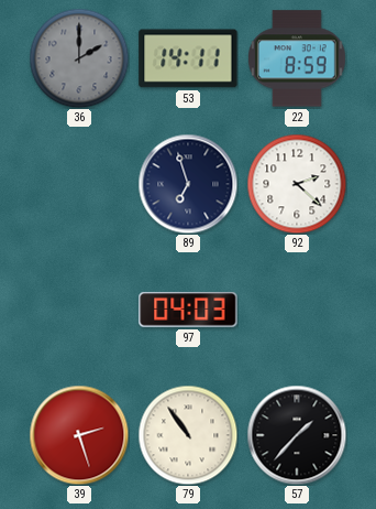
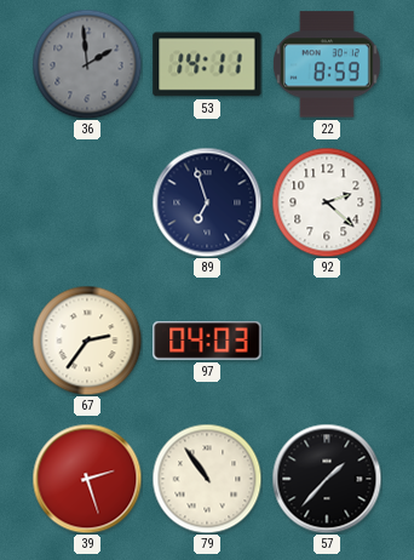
36: 2:00 -> 1:59
67: none -> 2:36
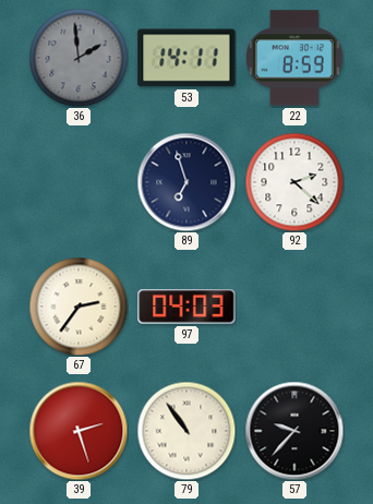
57: 1:37 -> 9:37
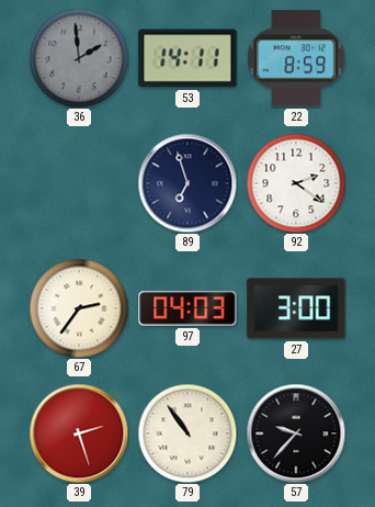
92: 2:22 -> 2:21
27: none -> 3:00
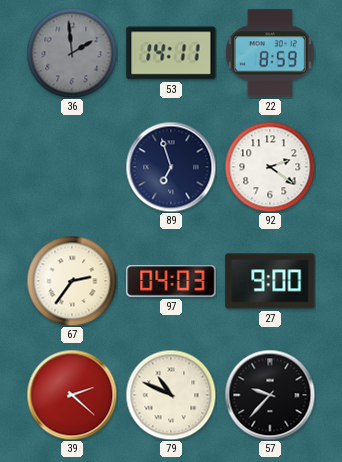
27: 3:00 -> 9:00
39: 2:27 -> 2:22
79: 10:54 -> 10:49
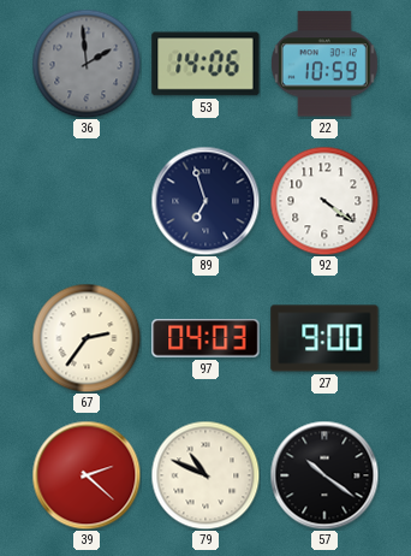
53: 14:11 -> 14:06
22: 8:59 -> 10:59
92: 2:21 -> 4:21
57: 9:37 -> 10:21
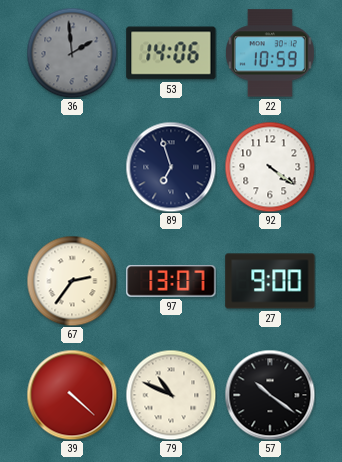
97: 04:03 -> 13:07
39: 2:22 -> 4:22
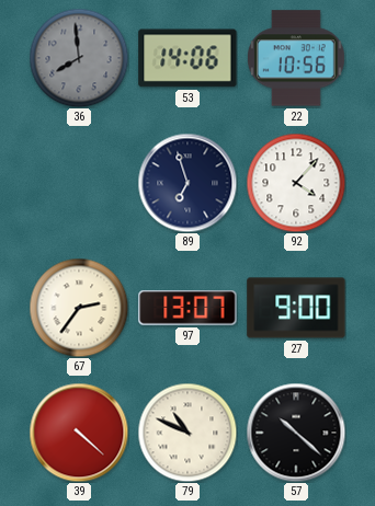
36: 1:59 -> 7:59
22: 10:59 -> 10:56
92: 4:21 -> 4:07
57: 10:21 -> 10:22
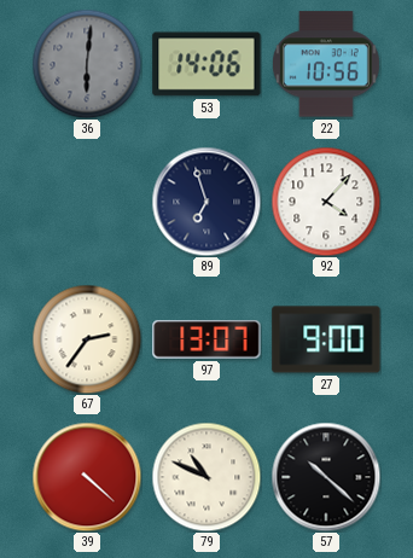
36: 7:59 -> 6:01
